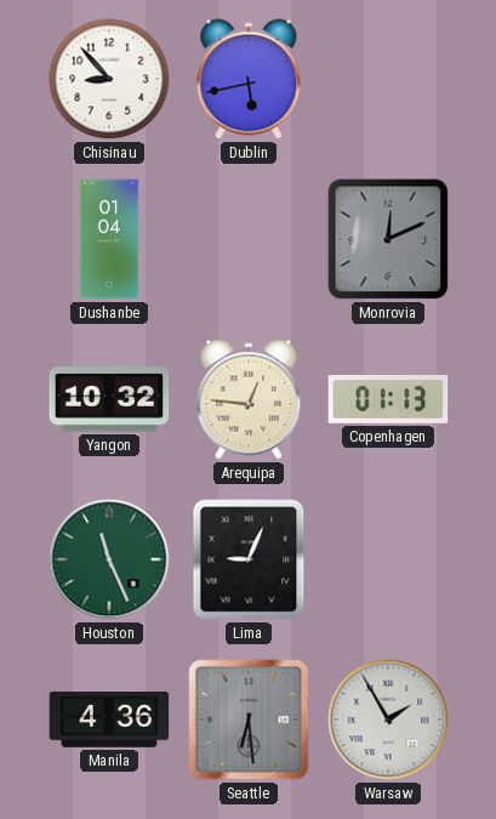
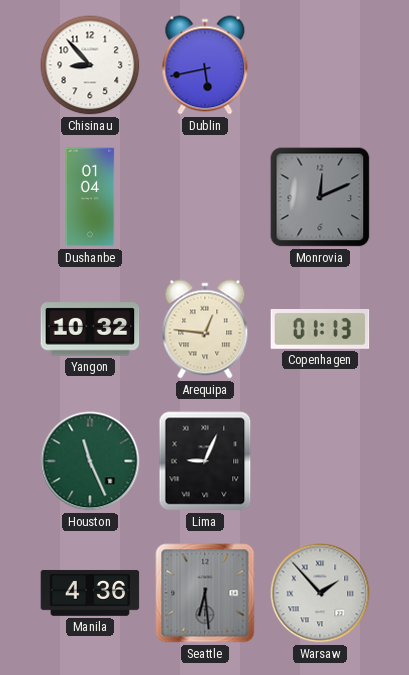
Warsaw: 1:55 -> 1:53
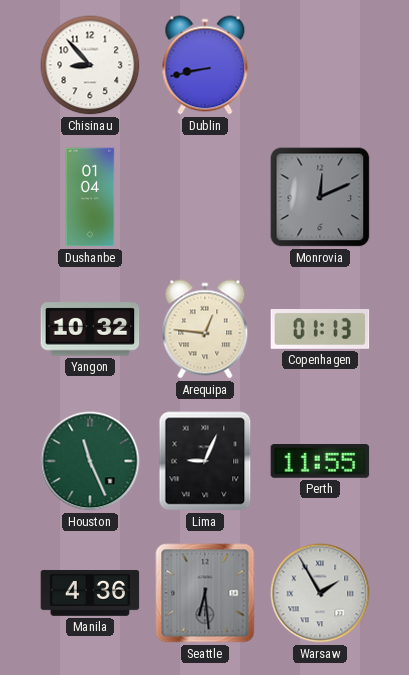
Dublin: 5:43 -> 8:43
Perth: none -> 11:55
Warsaw: 1:53 -> 1:55
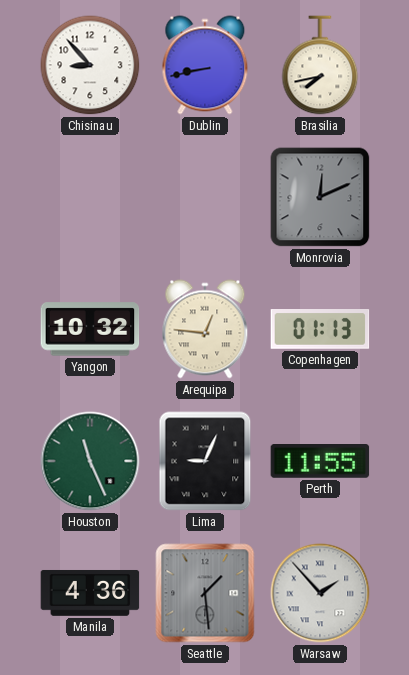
Brasilia: none -> 7:43
Dushanbe: 01:04 -> none
Seattle: 6:29 -> 1:29
Warsaw: 1:55 -> 1:53
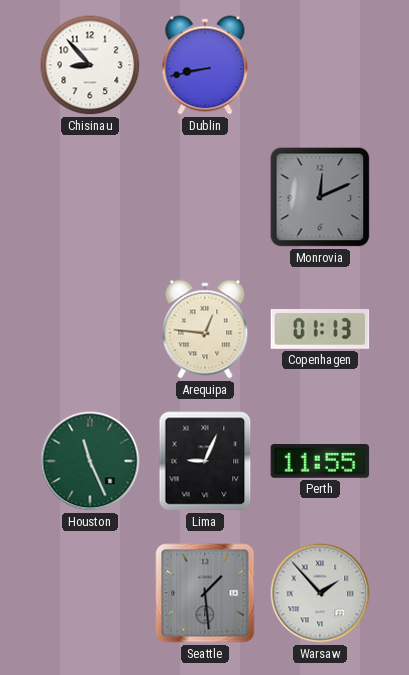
Brasilia: 7:43 -> none
Yangon: 10:32 -> none
Manila: 4:36 -> none
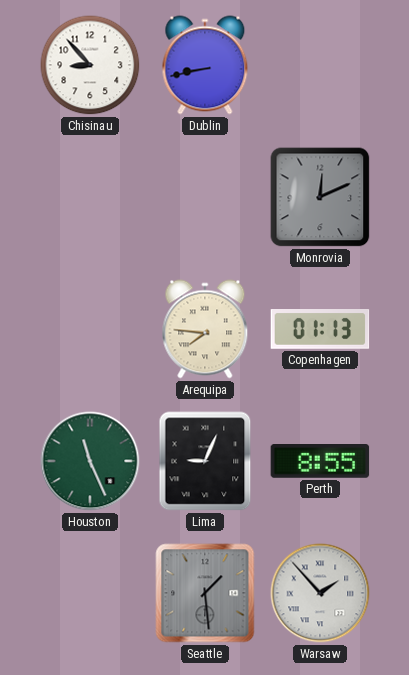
Arequipa: 12:46 -> 7:46
Perth: 11:55 -> 8:55
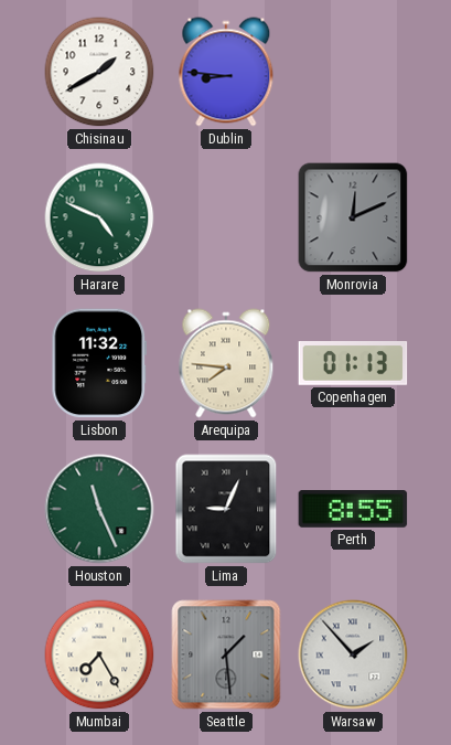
Chisinau: 8:53 -> 1:40
Dublin: 8:43 -> 8:46
Harare: none -> 4:49
Lisbon: none -> 11:32
Mumbai: none -> 7:25
